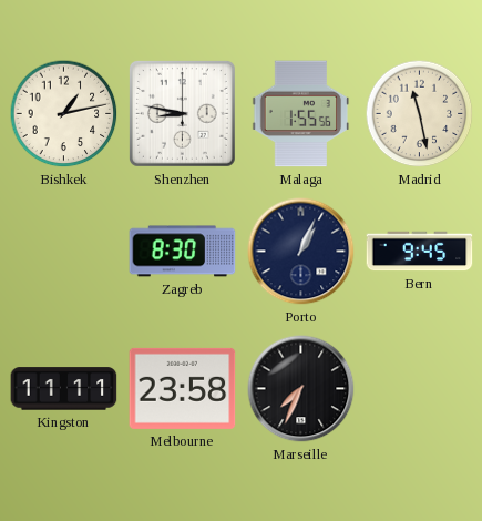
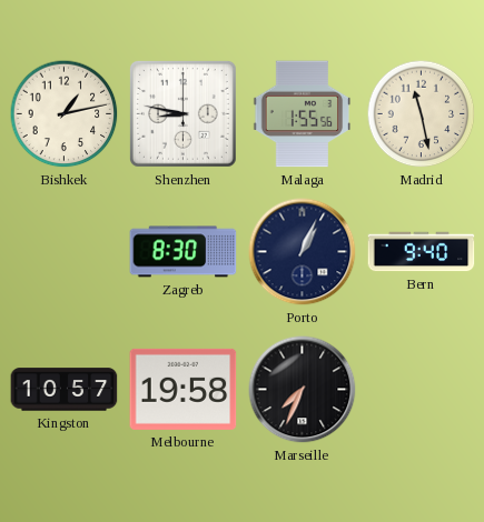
Bern: 9:45 -> 9:40
Kingston: 11:11 -> 10:57
Melbourne: 23:58 -> 19:58
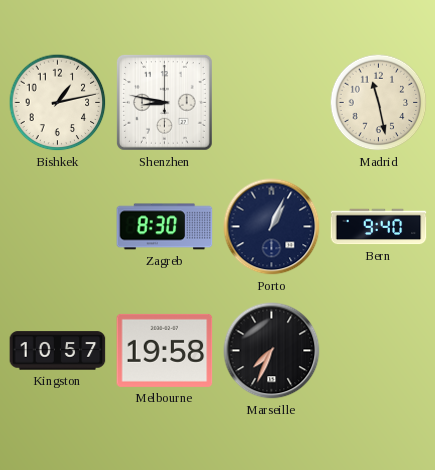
Malaga: 1:55 -> none
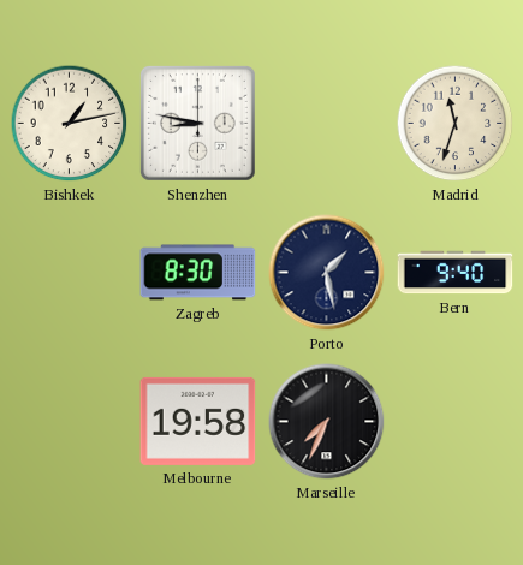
Madrid: 11:28 -> 11:33
Porto: 1:04 -> 1:28
Kingston: 10:57 -> none
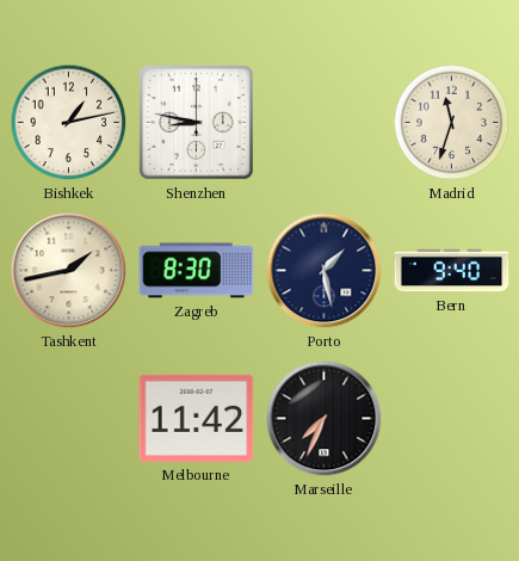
Tashkent: none -> 1:43
Melbourne: 19:58 -> 11:42
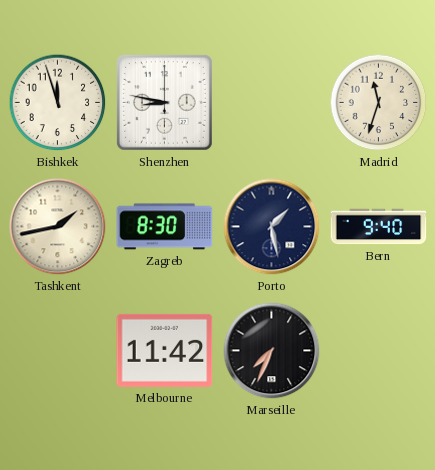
Bishkek: 1:13 -> 11:57
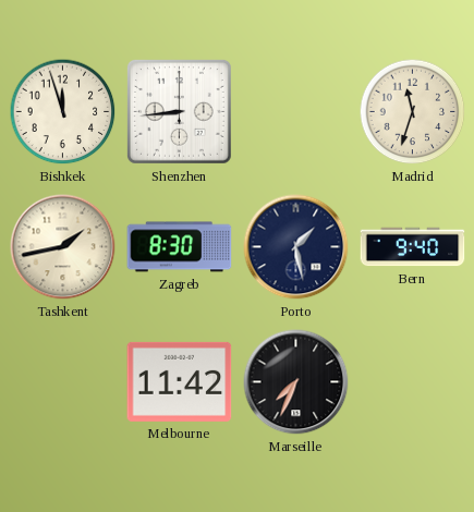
Shenzhen: 8:47 -> 8:44
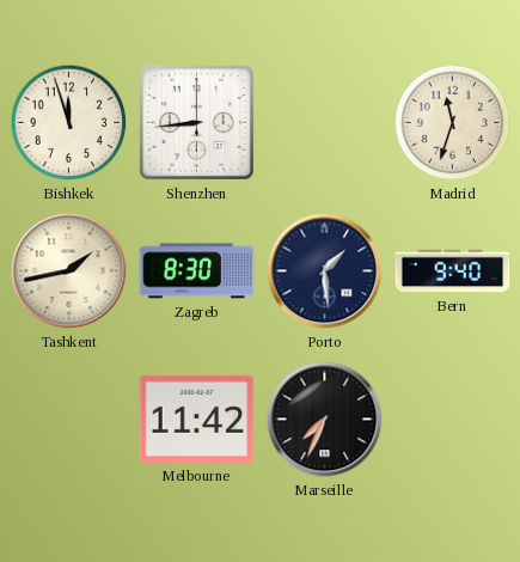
Porto: 1:28 -> 1:29
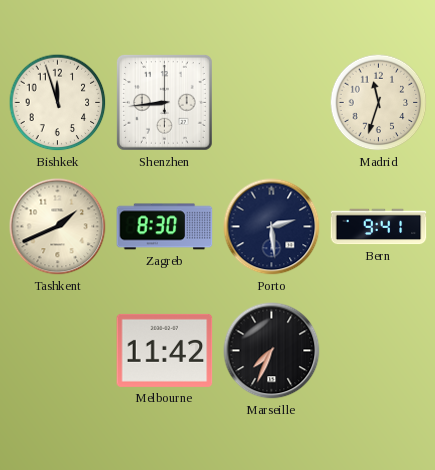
Tashkent: 1:43 -> 1:41
Porto: 1:29 -> 2:29
Bern: 9:40 -> 9:41
